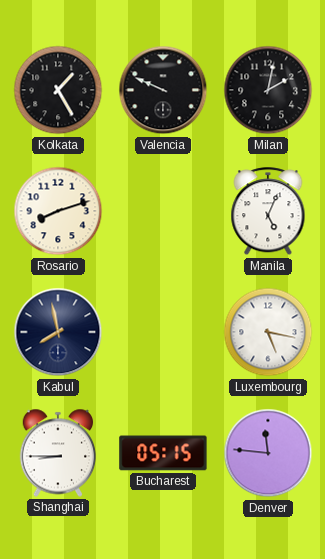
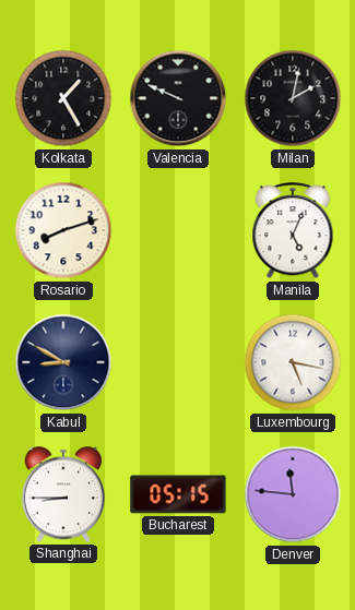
Kabul: 7:58 -> 8:50
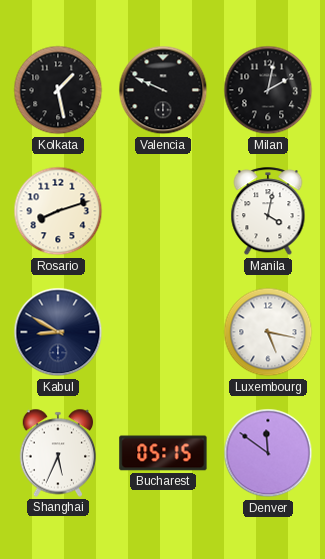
Kolkata: 1:25 -> 1:28
Manila: 5:04 -> 4:02
Shanghai: 8:45 -> 5:34
Denver: 11:46 -> 11:51
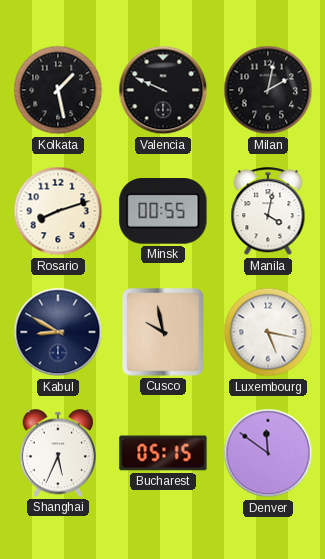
Minsk: none -> 00:55
Cusco: none -> 9:58
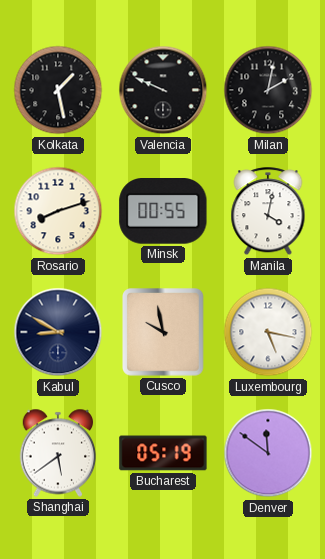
Shanghai: 5:34 -> 5:39
Bucharest: 05:15 -> 05:19
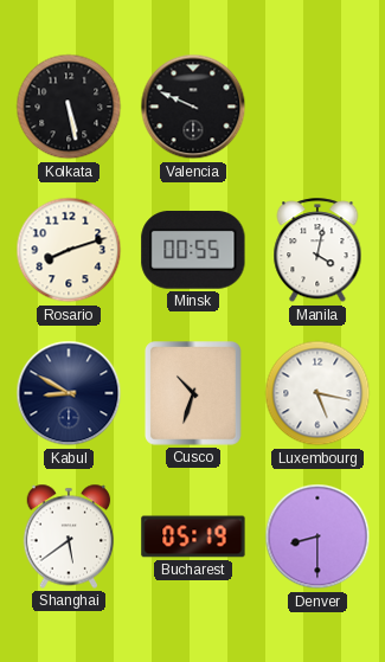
Kolkata: 1:28 -> 5:28
Milan: 2:02 -> none
Cusco: 9:58 -> 10:33
Denver: 11:51 -> 8:30
